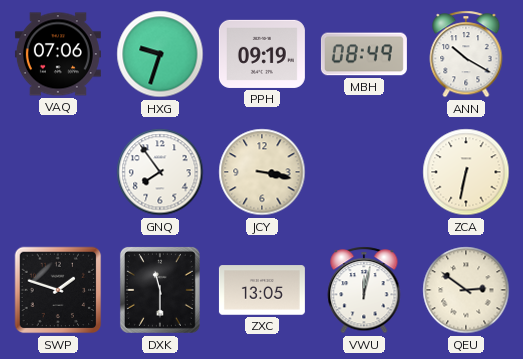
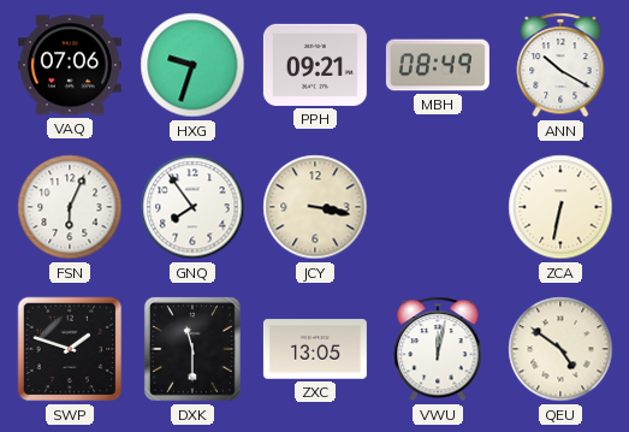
PPH: 09:19 -> 09:21
FSN: none -> 6:04
QEU: 2:51 -> 4:51
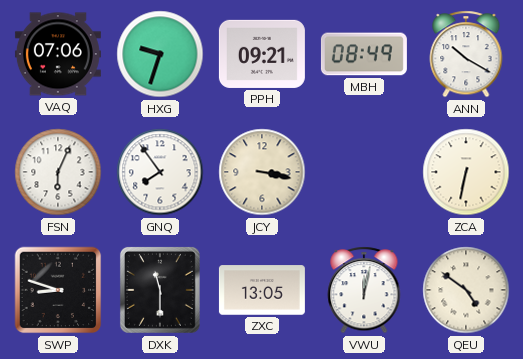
SWP: 1:48 -> 8:48
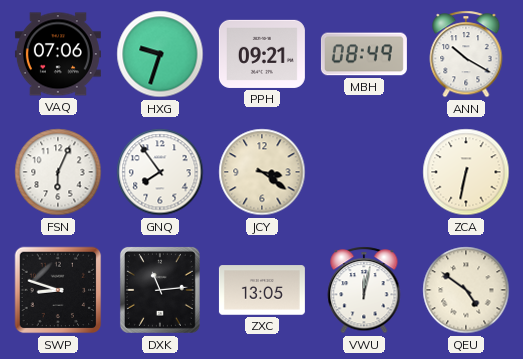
JCY: 3:17 -> 3:21
DXK: 11:30 -> 11:14
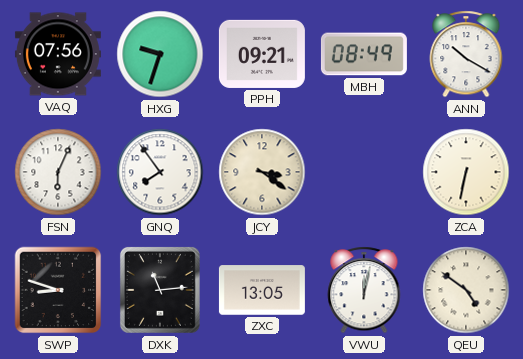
VAQ: 07:06 -> 07:56
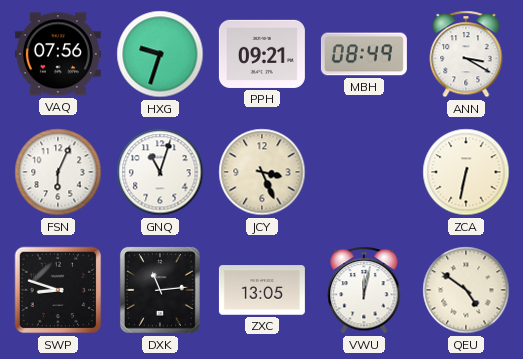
ANN: 10:20 -> 3:20
GNQ: 7:54 -> 11:03
JCY: 3:21 -> 3:26
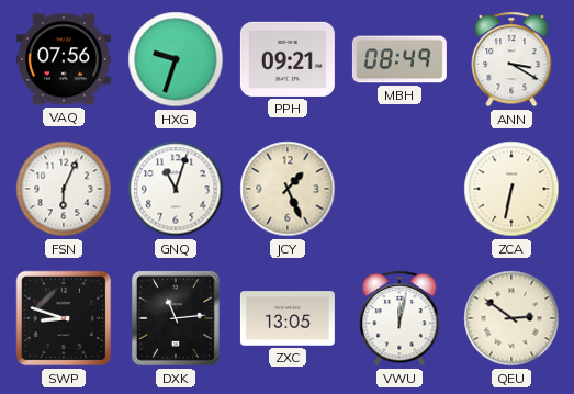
JCY: 3:26 -> 1:26
QEU: 4:51 -> 2:51
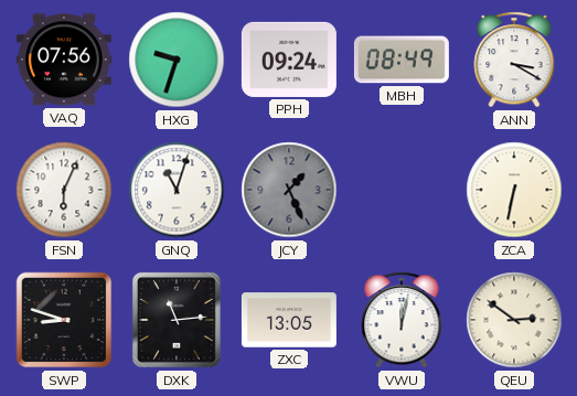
PPH: 09:21 -> 09:24
JCY dial: cream -> grey
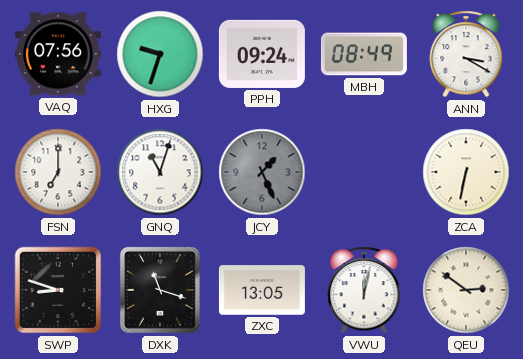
FSN: 6:04 -> 7:00
DXK: 11:14 -> 11:18
